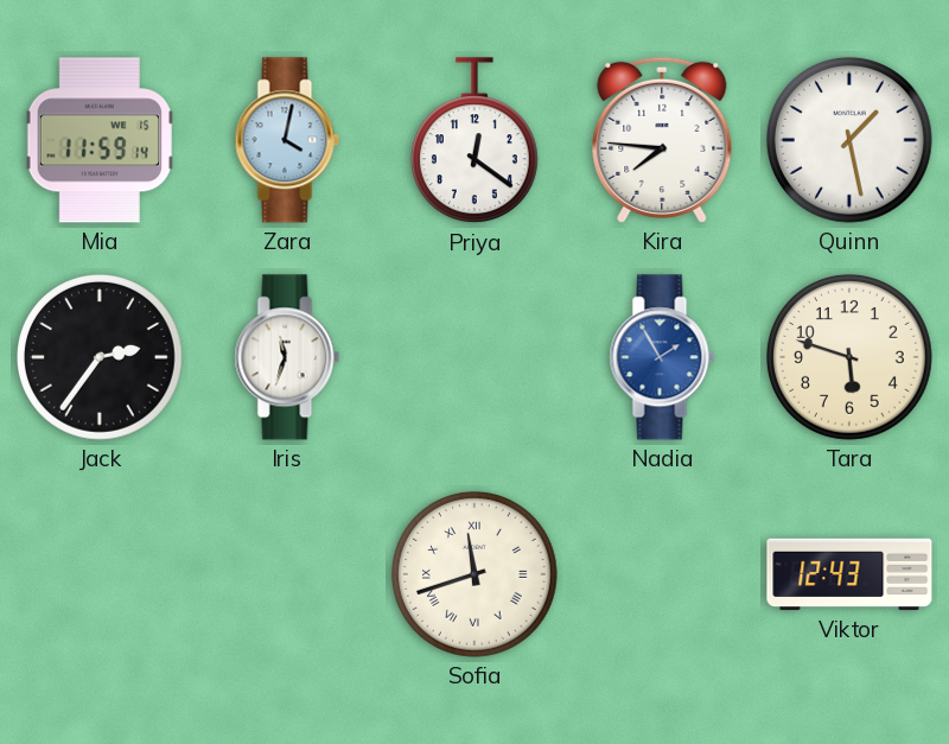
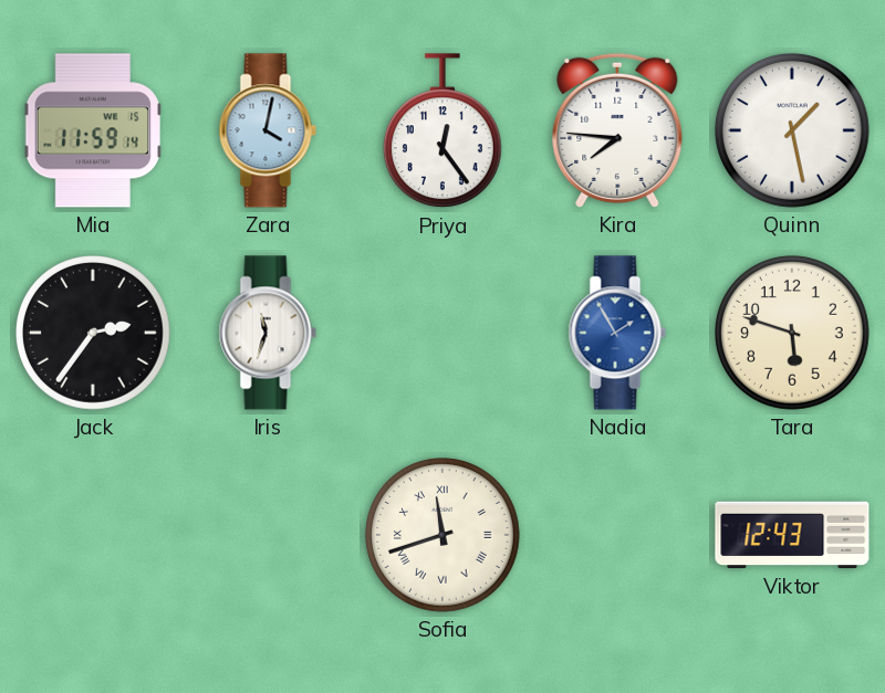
Priya: 12:21 -> 12:24
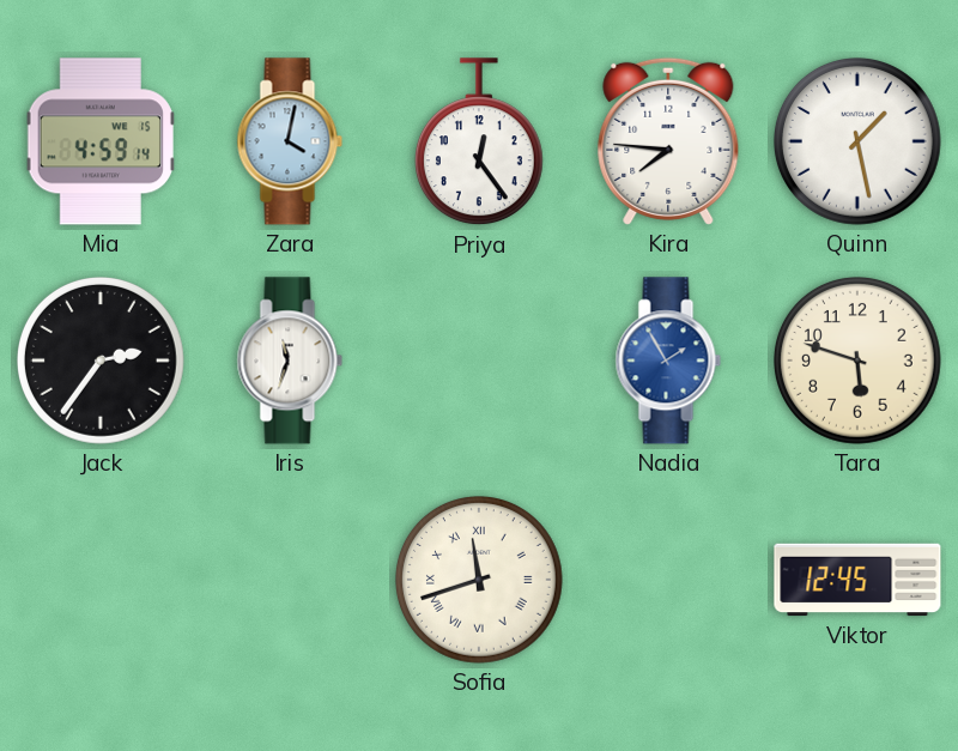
Mia: 11:59 -> 4:59
Viktor: 12:43 -> 12:45
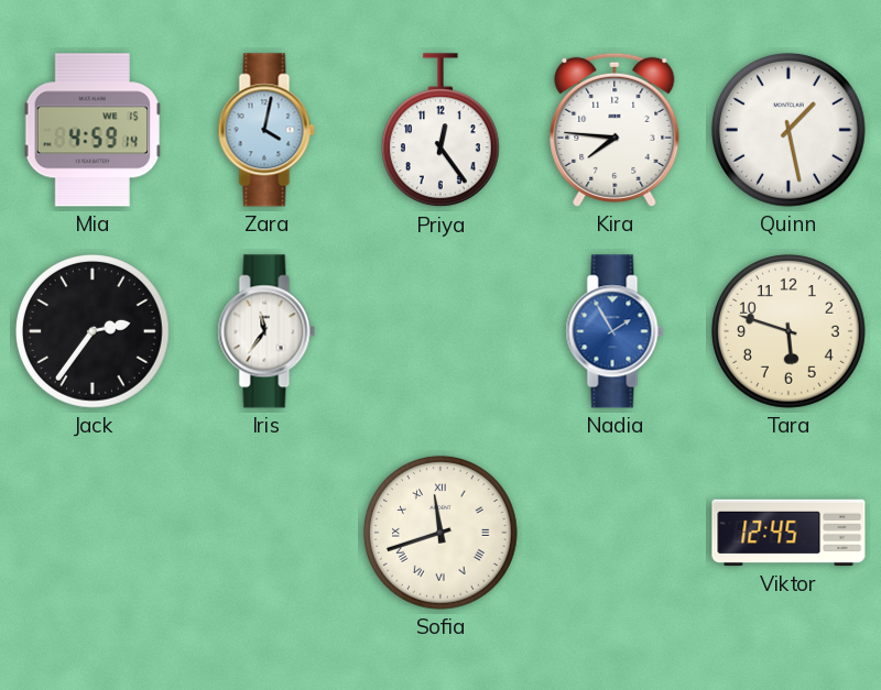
Iris: 11:33 -> 11:36
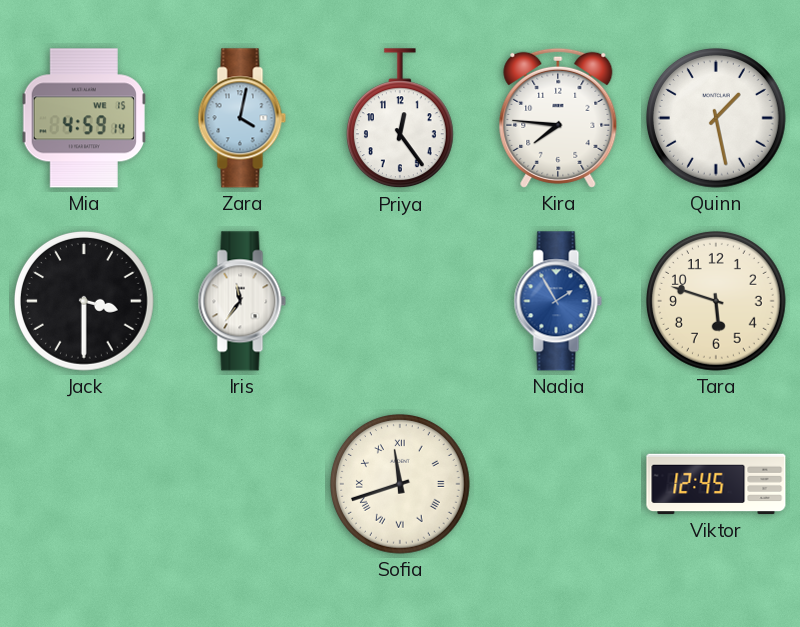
Jack: 2:36 -> 3:30
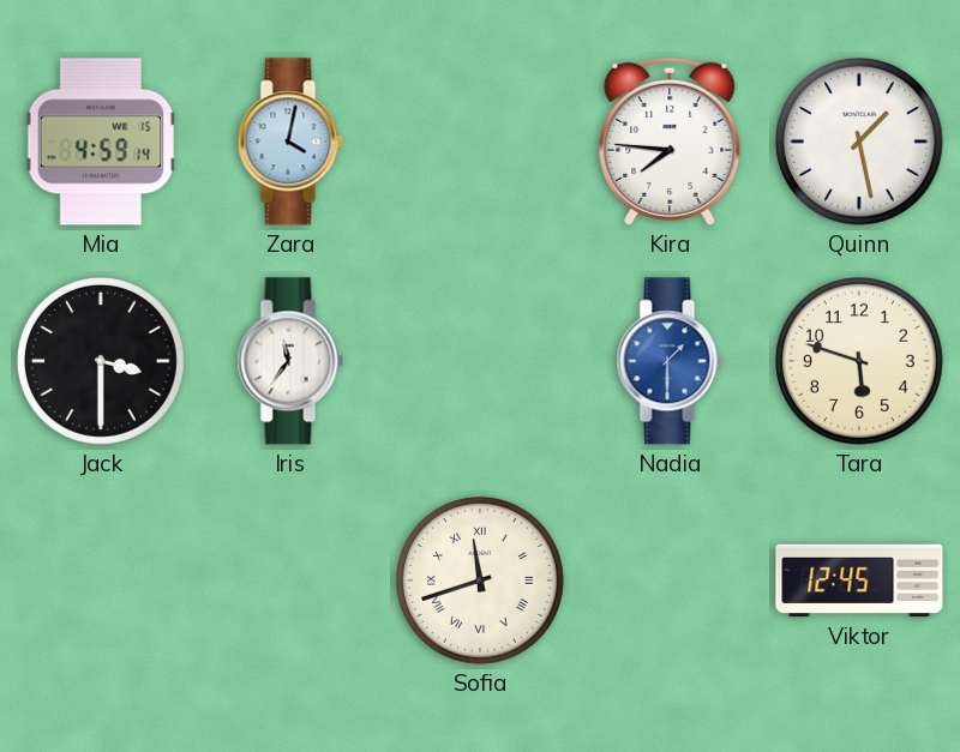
Priya: 12:24 -> none
Nadia: 1:55 -> 1:30
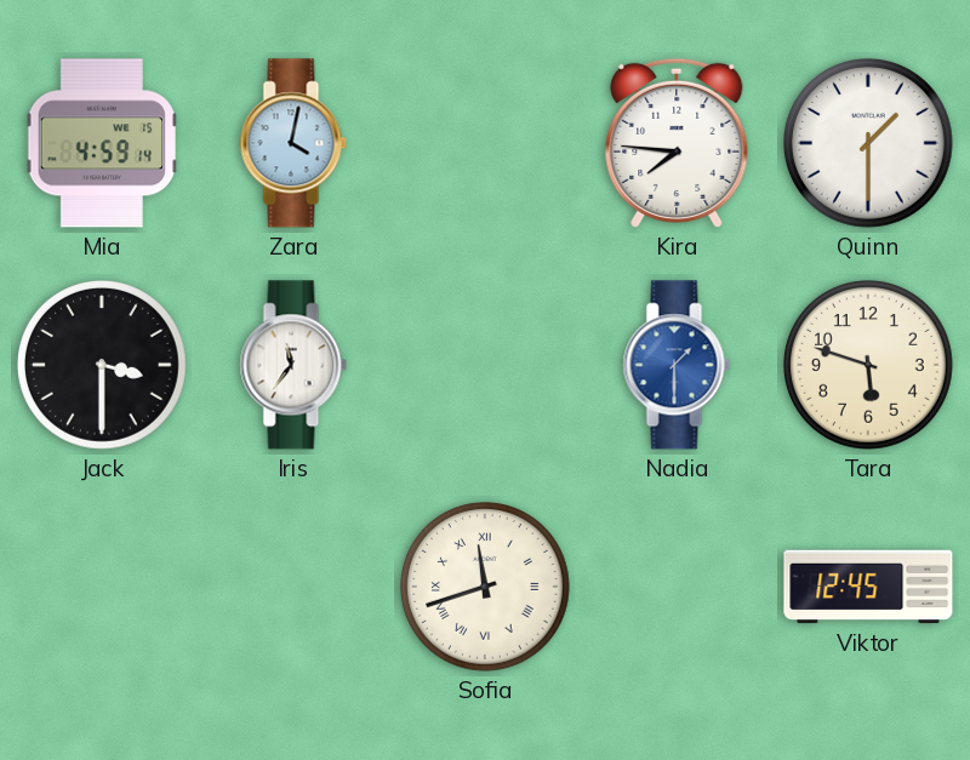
Quinn: 1:28 -> 1:30
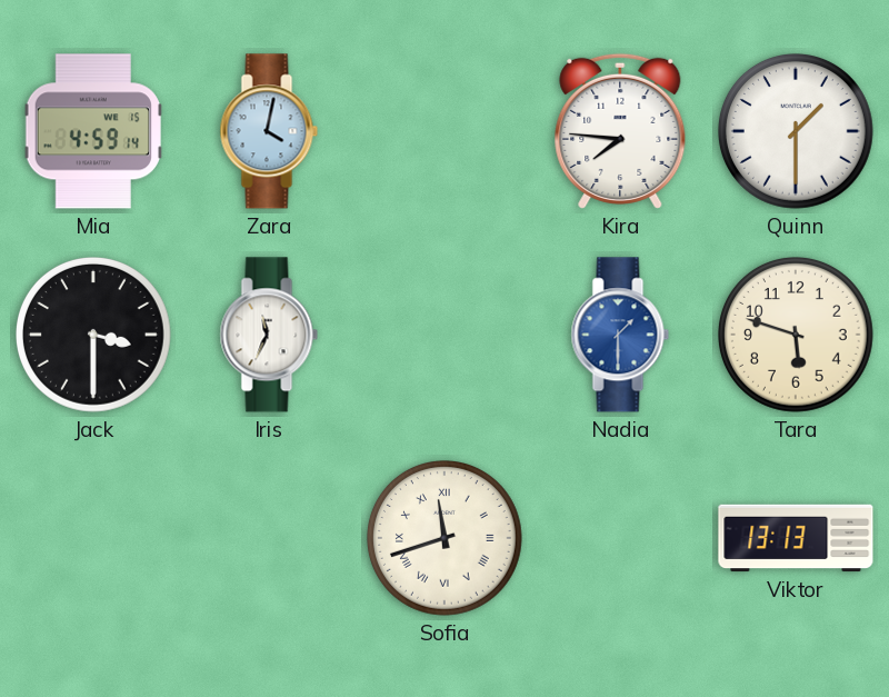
Iris: 11:36 -> 11:34
Viktor: 12:45 -> 13:13
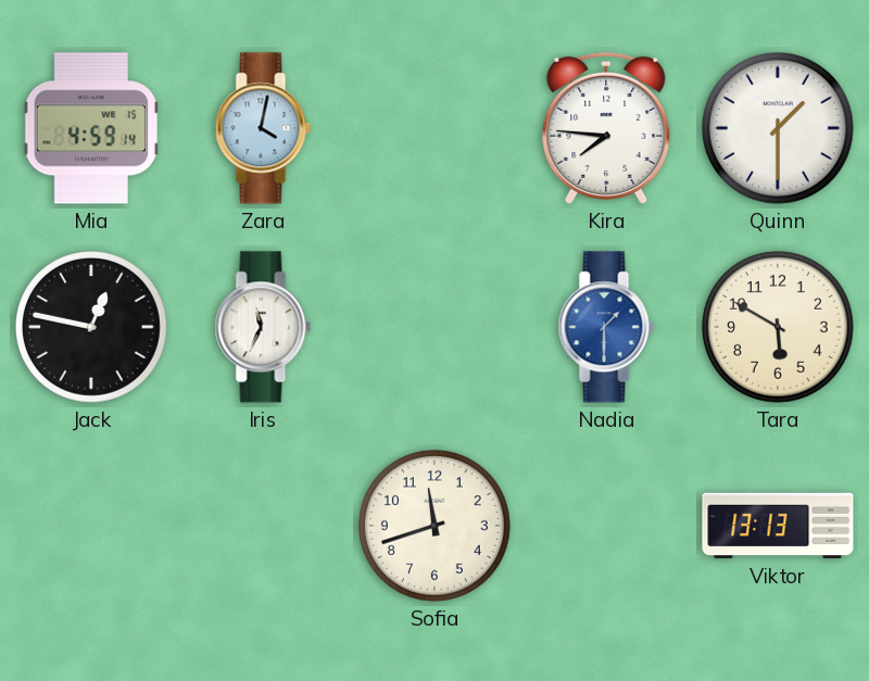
Jack: 3:30 -> 12:47
Tara: 5:48 -> 5:50
Sofia numerals: Roman -> Arabic
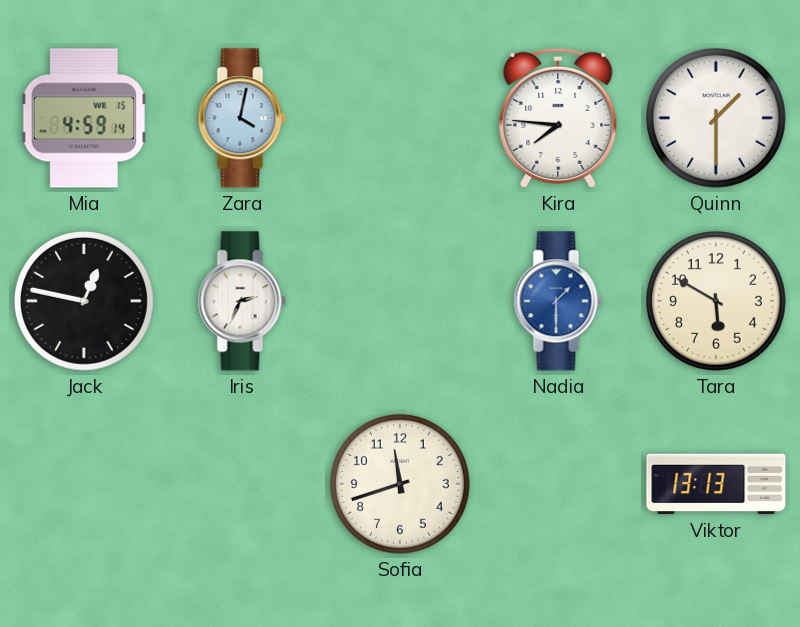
Iris: 11:34 -> 2:34
